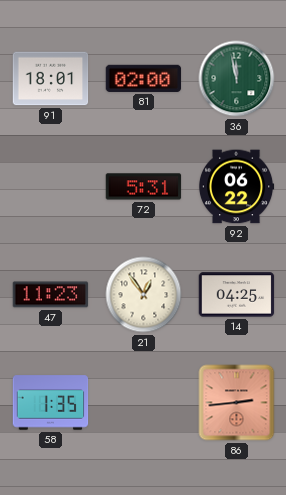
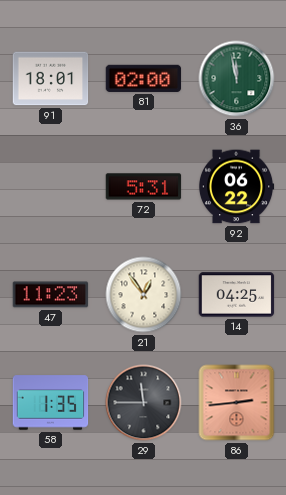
29: none -> 11:45
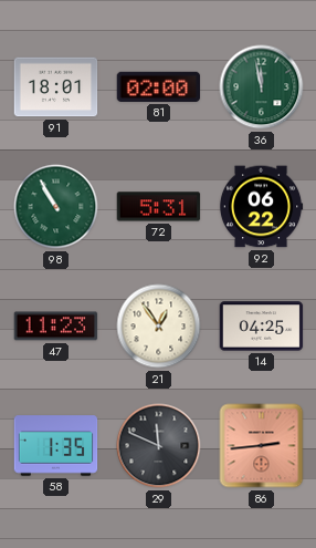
98: none -> 10:55
29: 11:45 -> 11:49
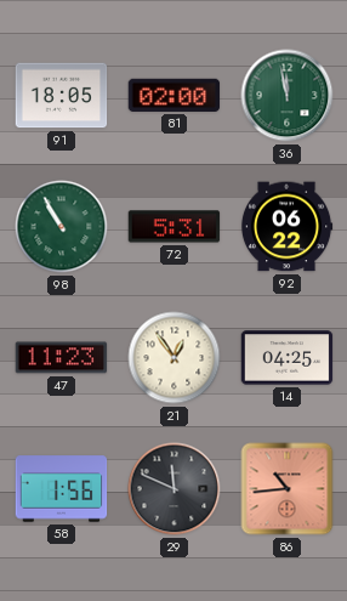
91: 18:01 -> 18:05
58: 1:35 -> 1:56
86: 2:44 -> 10:44
